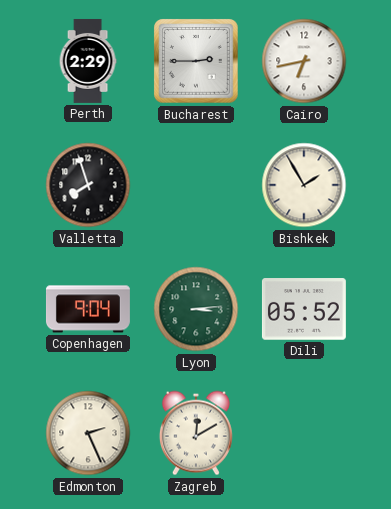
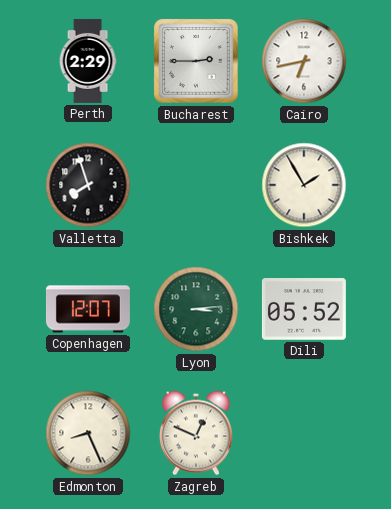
Copenhagen: 9:04 -> 12:07
Edmonton: 2:26 -> 8:26
Zagreb: 12:10 -> 12:49
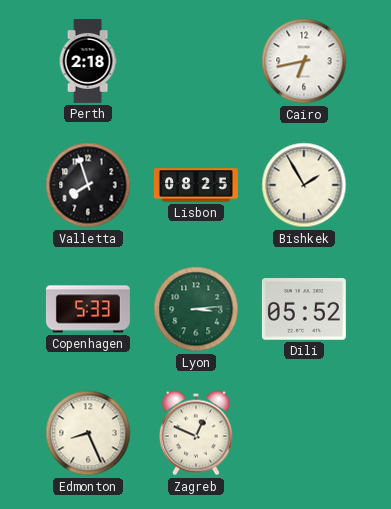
Perth: 2:29 -> 2:18
Bucharest: 2:45 -> none
Lisbon: none -> 08:25
Copenhagen: 12:07 -> 5:33
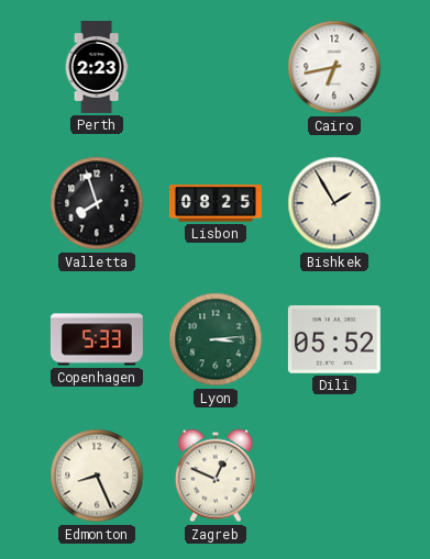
Perth: 2:18 -> 2:23
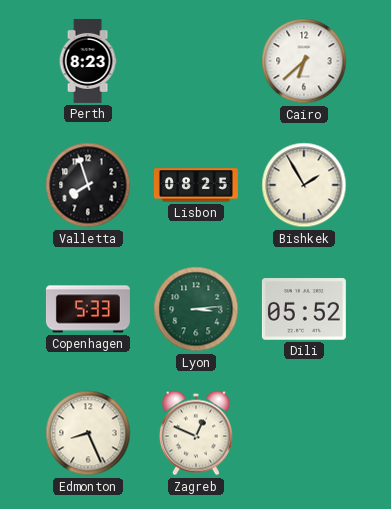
Perth: 2:23 -> 8:23
Cairo: 6:43 -> 6:38
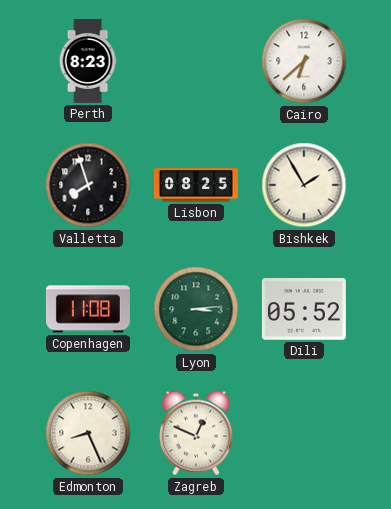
Copenhagen: 5:33 -> 11:08
